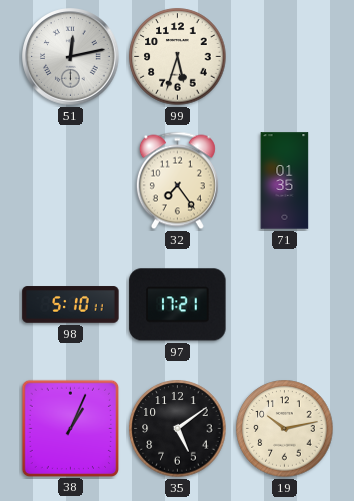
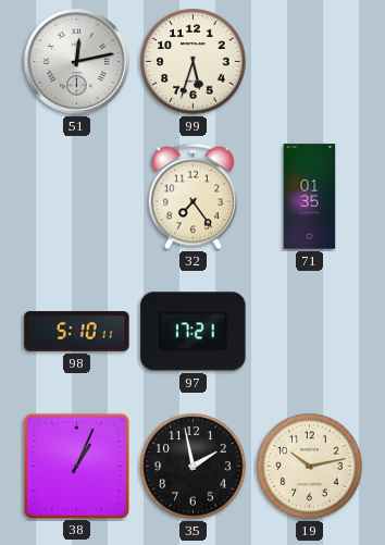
35: 5:09 -> 1:58
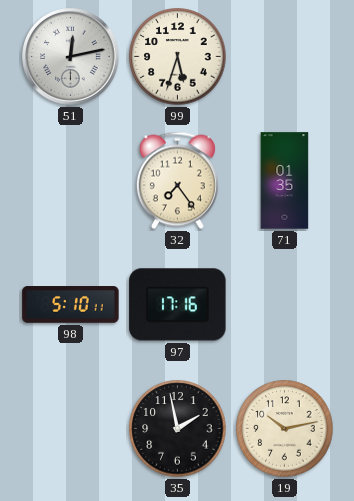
97: 17:21 -> 17:16
38: 1:04 -> none
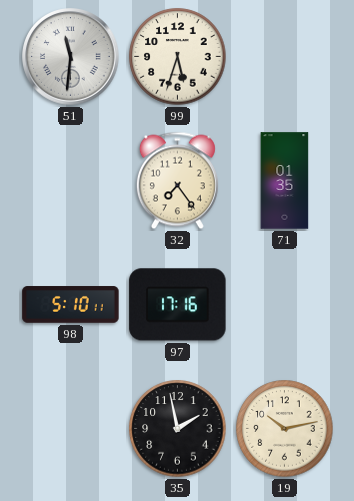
51: 12:13 -> 11:31
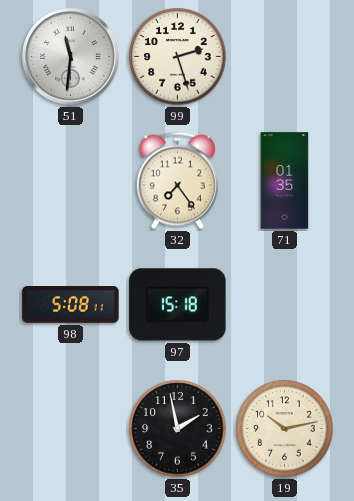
99: 5:33 -> 2:27
98: 5:10 -> 5:08
97: 17:16 -> 15:18
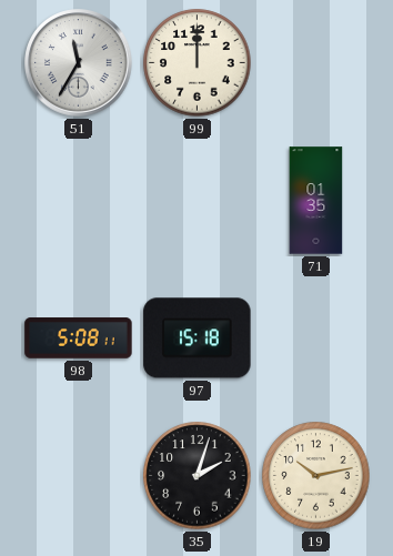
51: 11:31 -> 11:35
99: 2:27 -> 12:00
32: 7:24 -> none
35: 1:58 -> 2:03
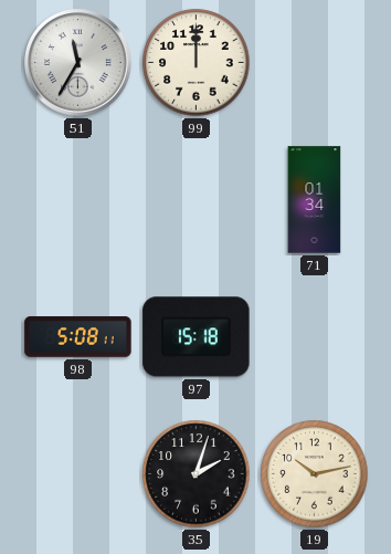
71: 01:35 -> 01:34
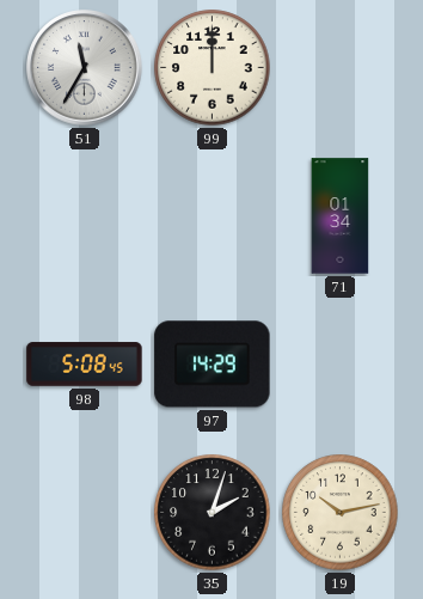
98: 5:08:11 -> 5:08:45
97: 15:18 -> 14:29
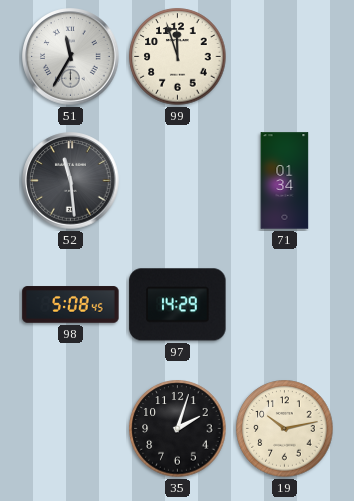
99: 12:00 -> 11:57
52: none -> 11:29
